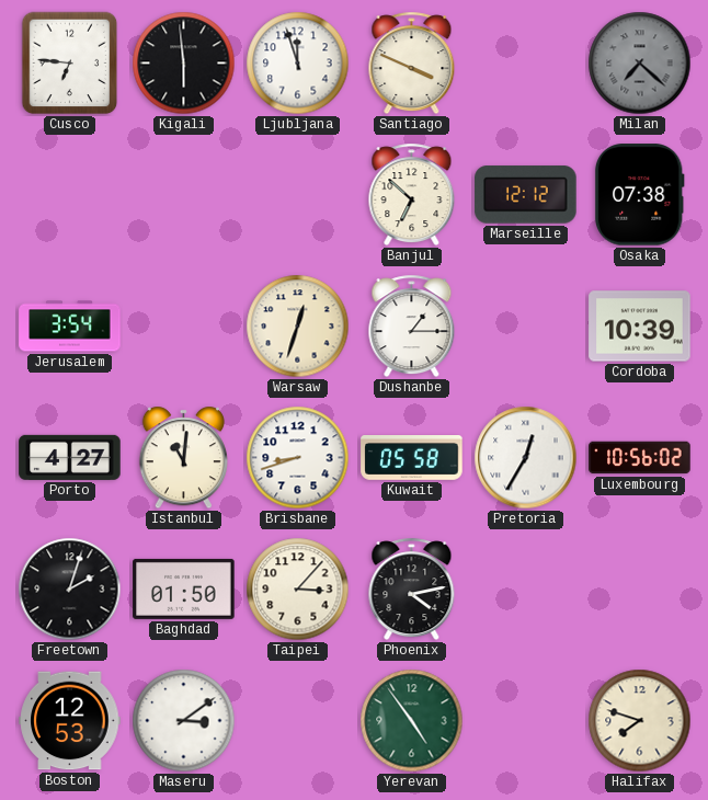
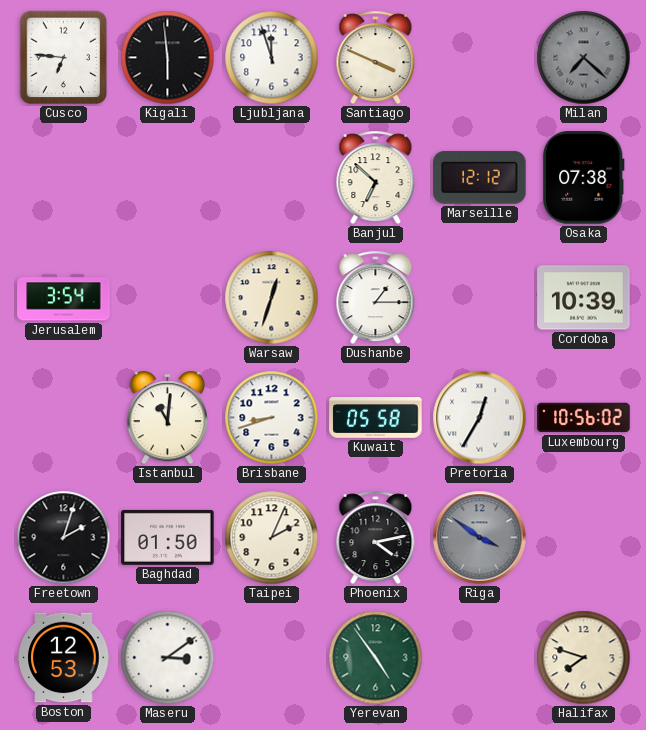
Porto: 4:27 -> none
Taipei: 3:07 -> 2:04
Riga: none -> 3:51
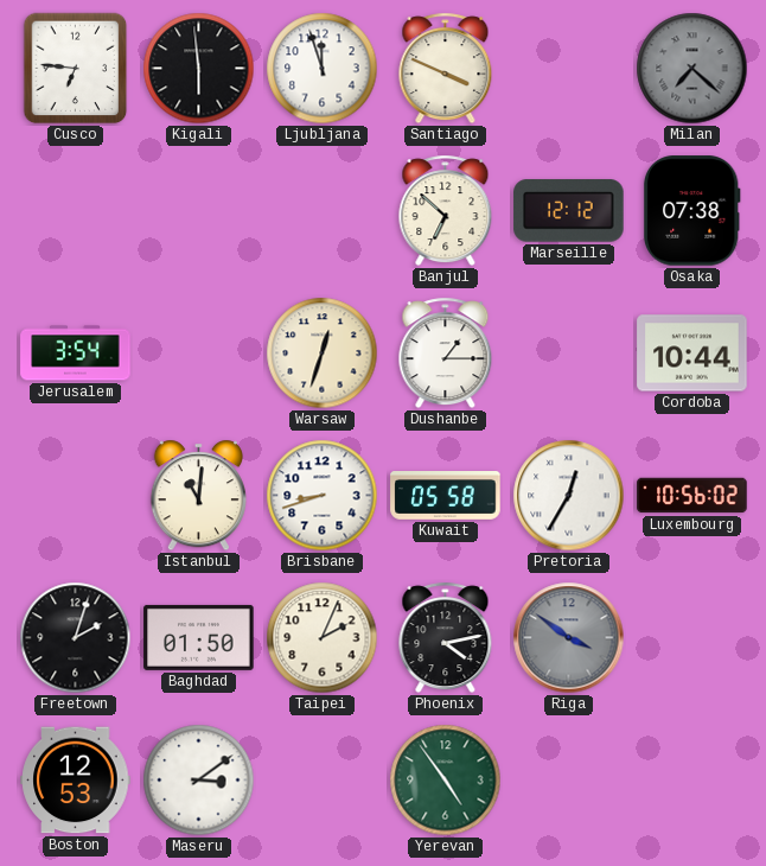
Cordoba: 10:39 -> 10:44
Halifax: 7:48 -> none
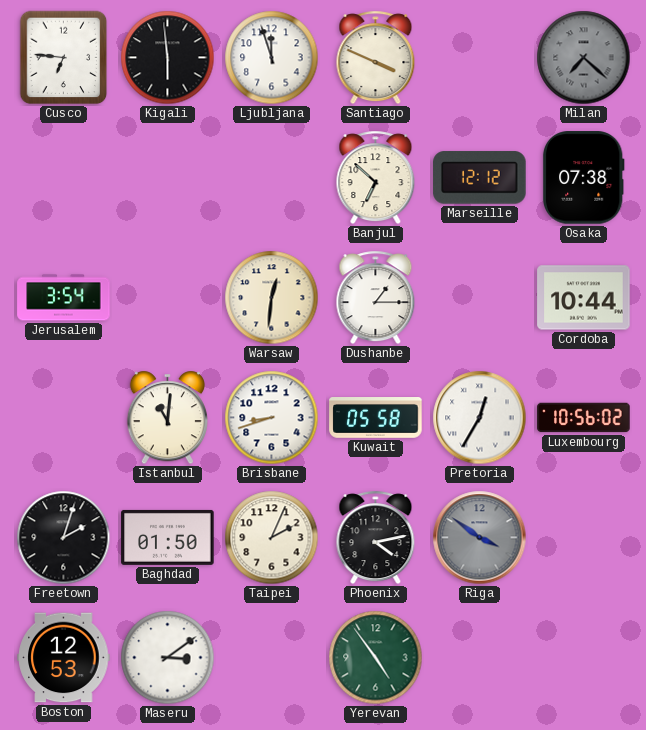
Warsaw: 12:33 -> 12:31
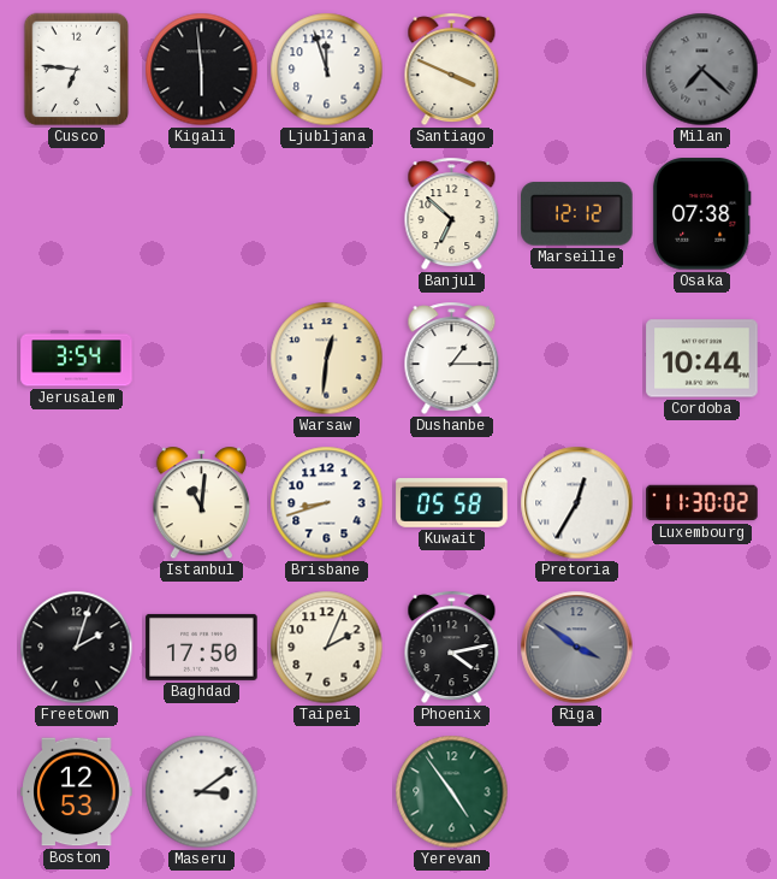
Luxembourg: 10:56 -> 11:30
Baghdad: 01:50 -> 17:50
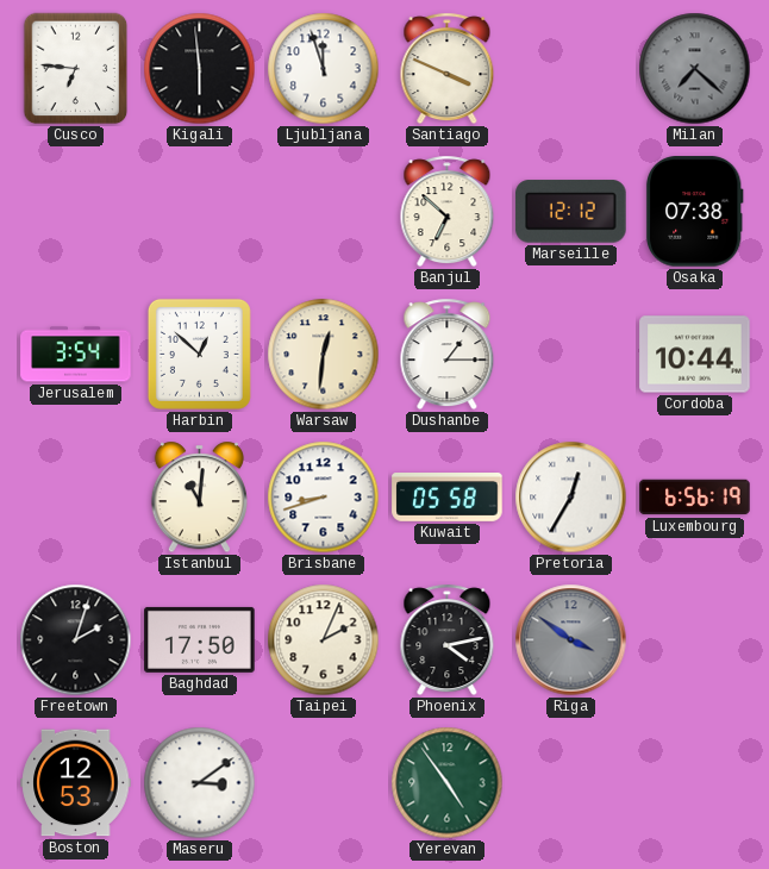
Harbin: none -> 12:52
Luxembourg: 11:30 -> 6:56
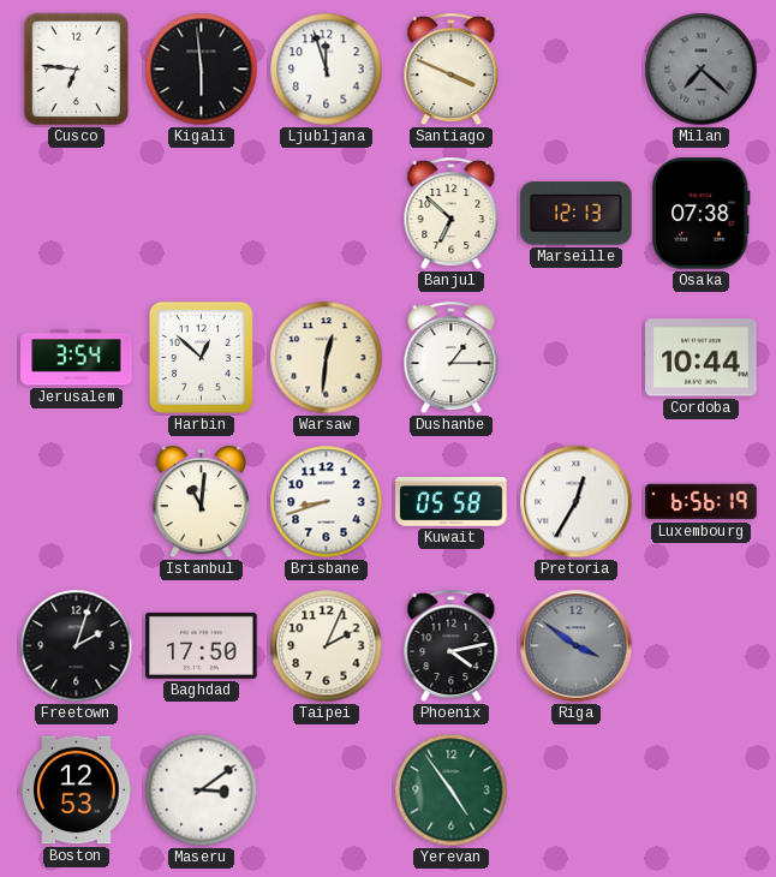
Marseille: 12:12 -> 12:13
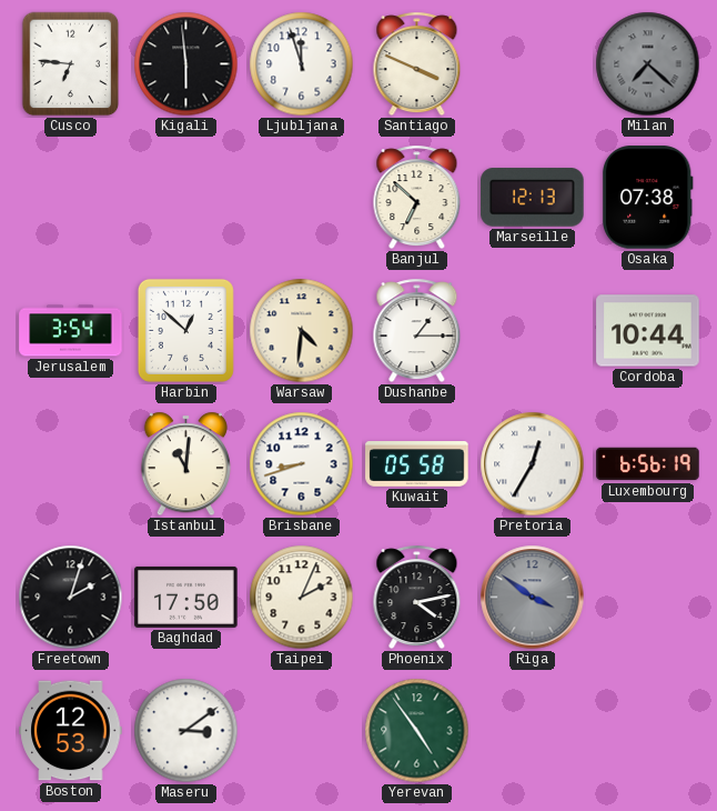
Warsaw: 12:31 -> 4:31
